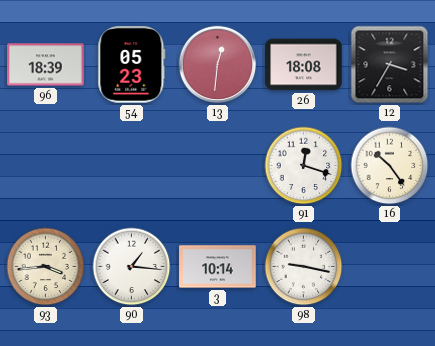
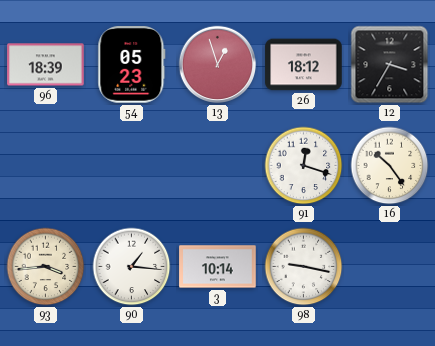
13: 12:31 -> 12:57
26: 18:08 -> 18:12
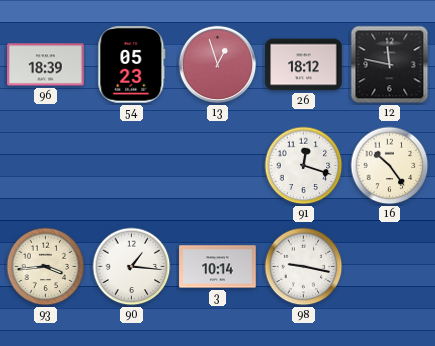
12: 3:35 -> 11:47
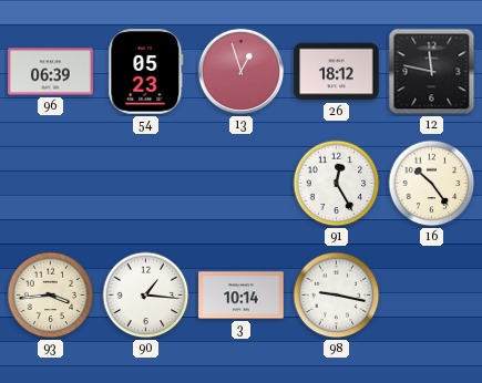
96: 18:39 -> 06:39
91: 12:18 -> 12:25
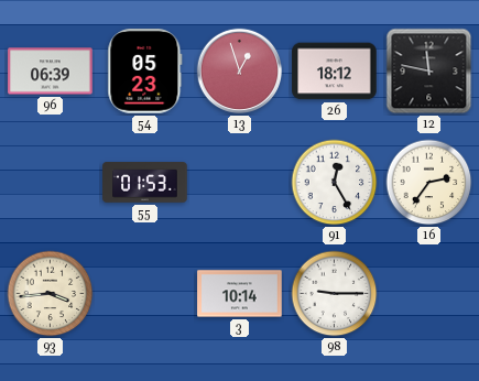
55: none -> 01:53
16: 10:24 -> 2:36
90: 1:16 -> none
98: 9:17 -> 9:15
